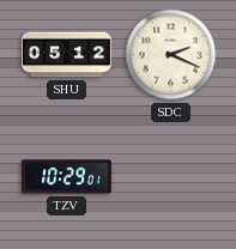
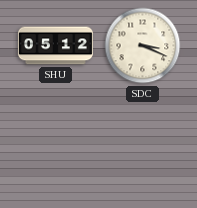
SDC: 2:19 -> 3:19
TZV: 10:29 -> none
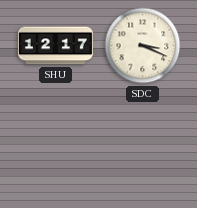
SHU: 05:12 -> 12:17
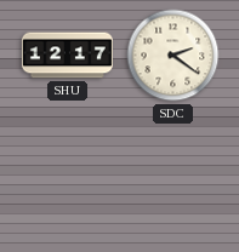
SDC: 3:19 -> 2:21
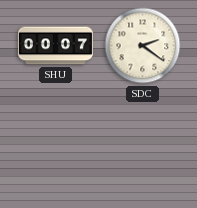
SHU: 12:17 -> 00:07
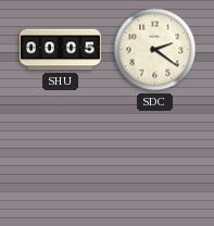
SHU: 00:07 -> 00:05
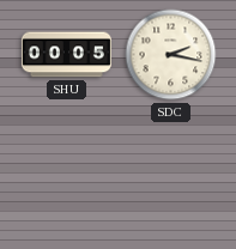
SDC: 2:21 -> 2:17
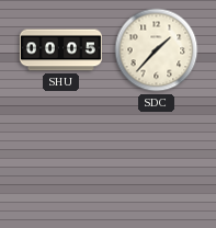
SDC: 2:17 -> 1:37
